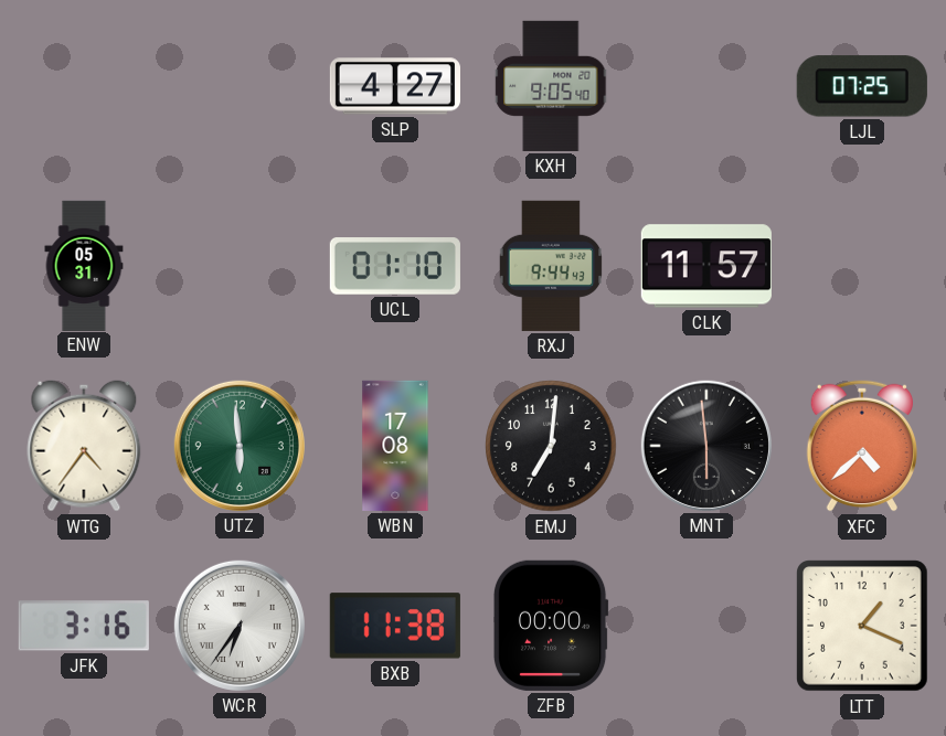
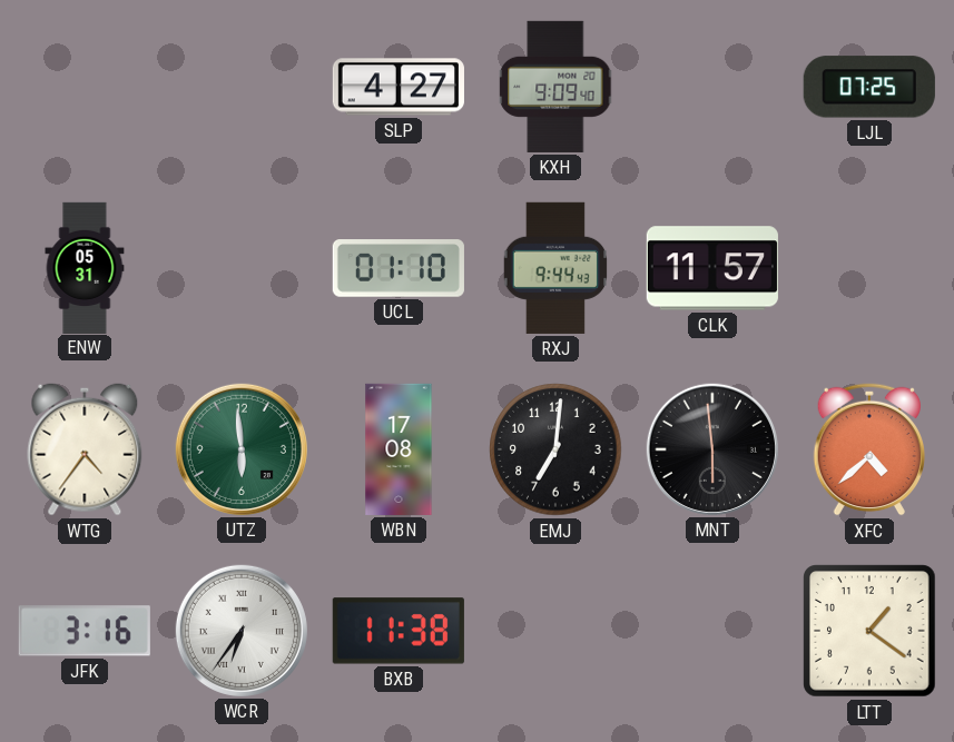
KXH: 9:05 -> 9:09
ZFB: 00:00 -> none
LTT: 1:19 -> 1:21
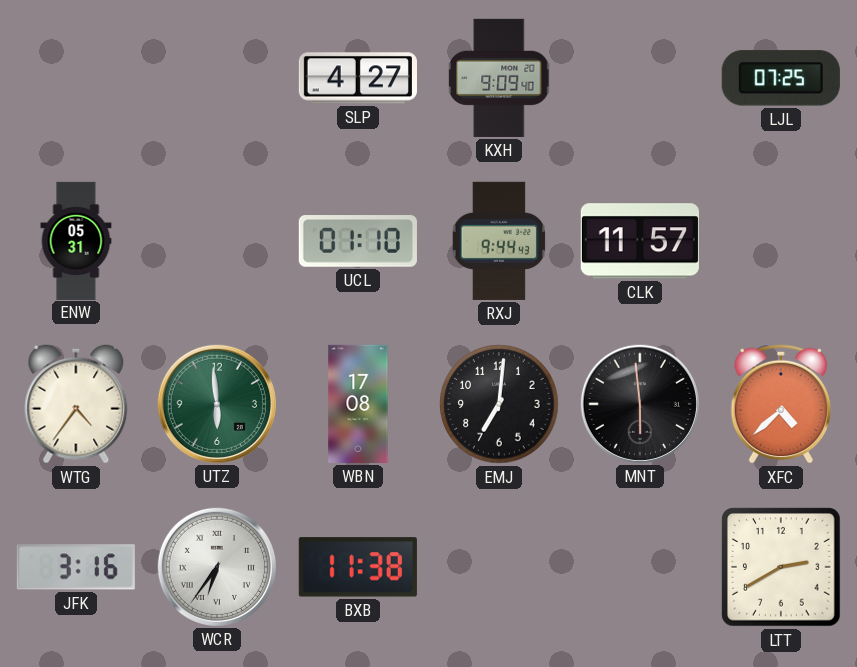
LTT: 1:21 -> 2:40
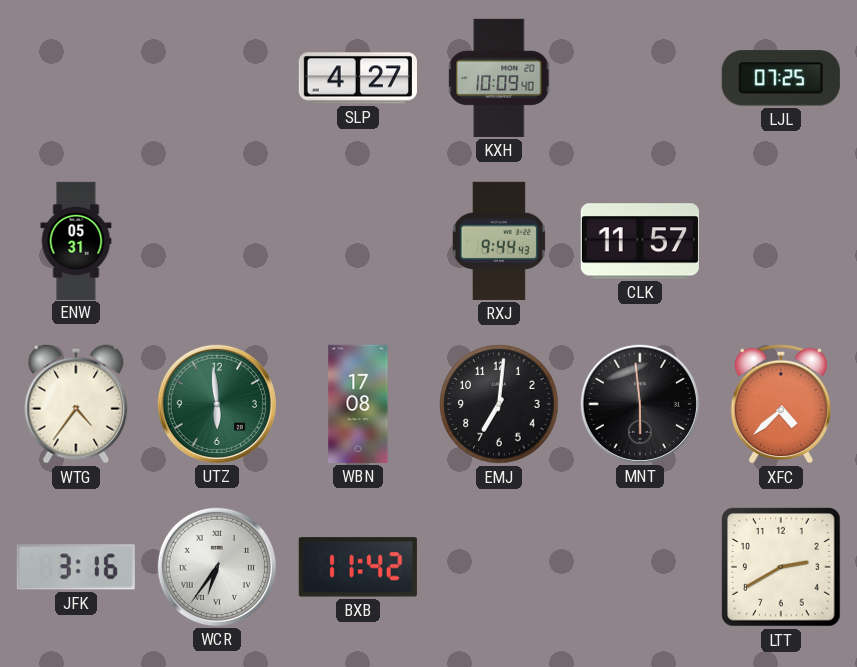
KXH: 9:09 -> 10:09
UCL: 01:10 -> none
BXB: 11:38 -> 11:42
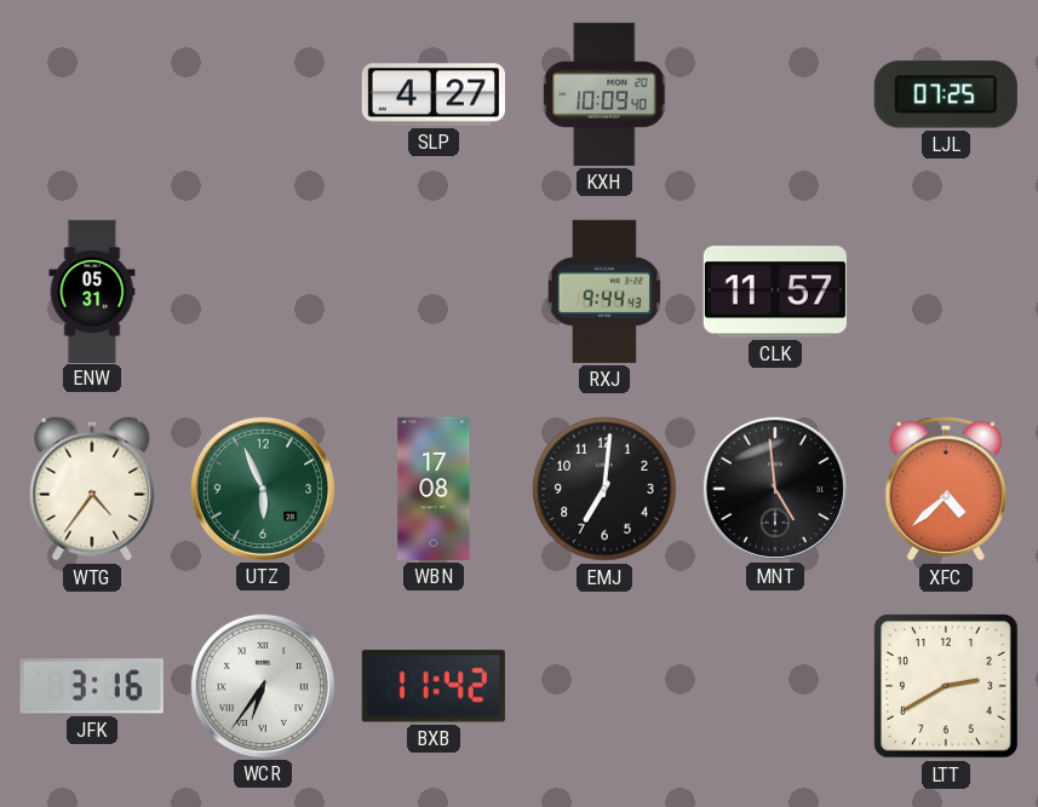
UTZ: 5:59 -> 5:56
MNT: 5:59 -> 4:59
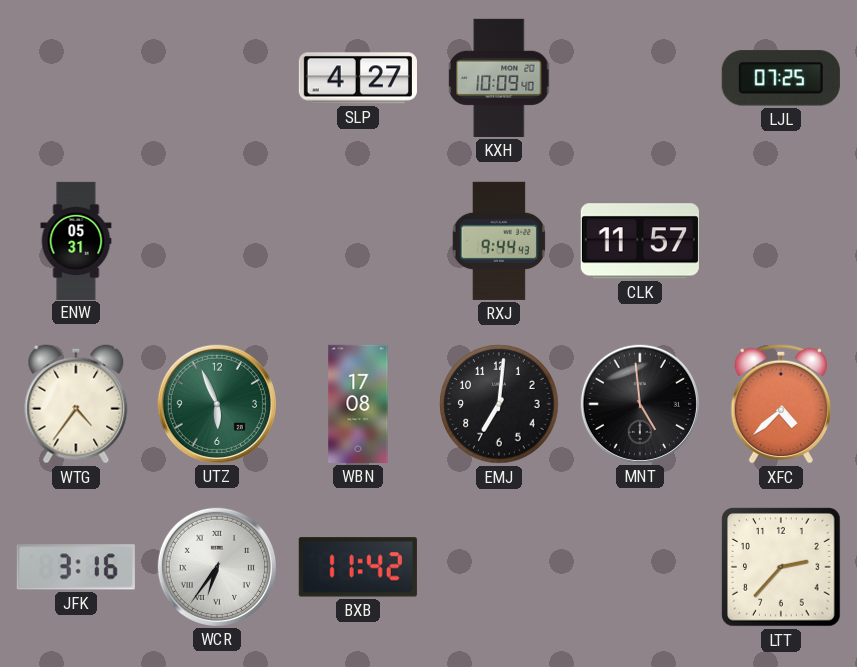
LTT: 2:40 -> 2:37
